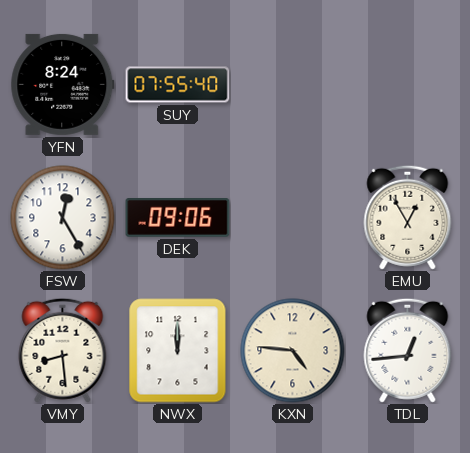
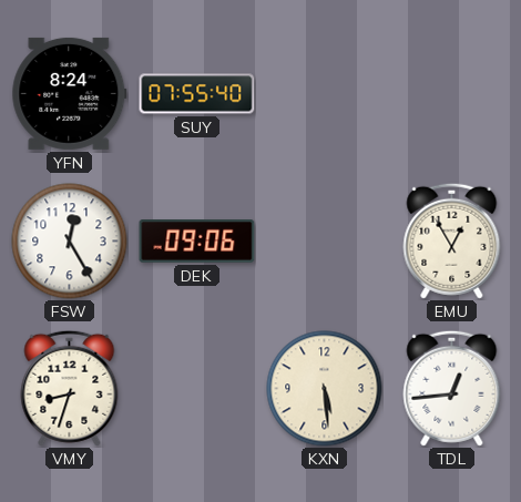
VMY: 8:29 -> 8:33
NWX: 12:00 -> none
KXN: 4:46 -> 5:29
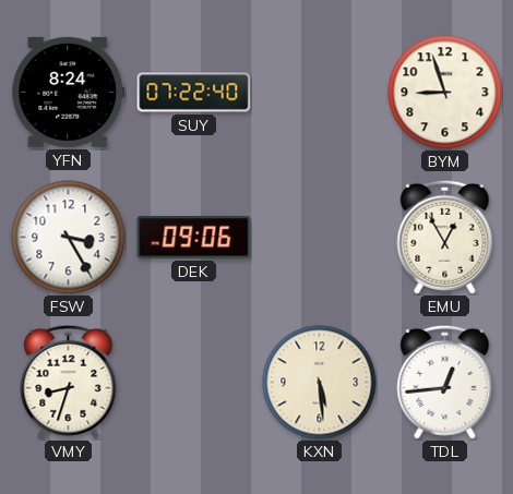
SUY: 07:55 -> 07:22
BYM: none -> 8:57
FSW: 12:25 -> 3:25
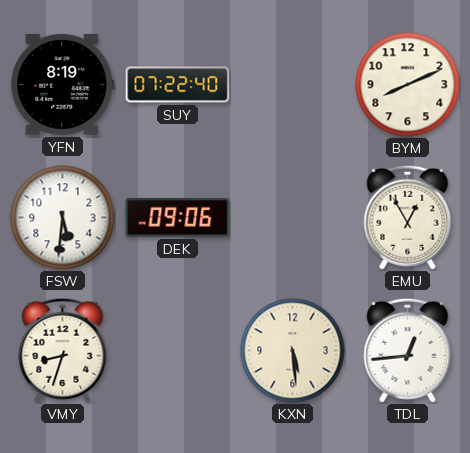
YFN: 8:24 -> 8:19
BYM: 8:57 -> 8:11
FSW: 3:25 -> 5:31
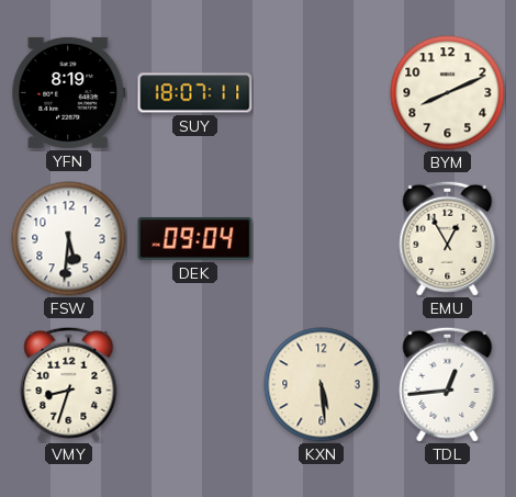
SUY: 07:22 -> 18:07
DEK: 09:06 -> 09:04
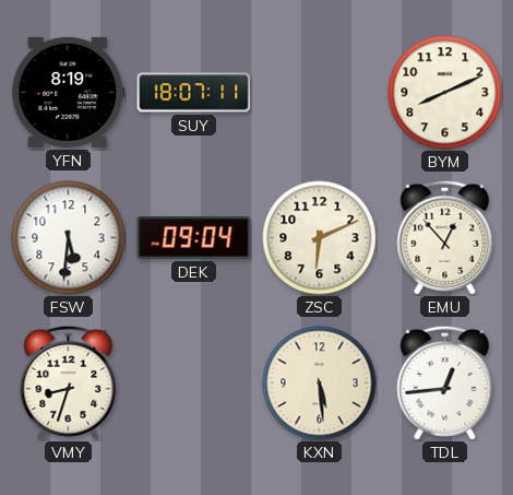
ZSC: none -> 6:11
EMU: 12:55 -> 12:53
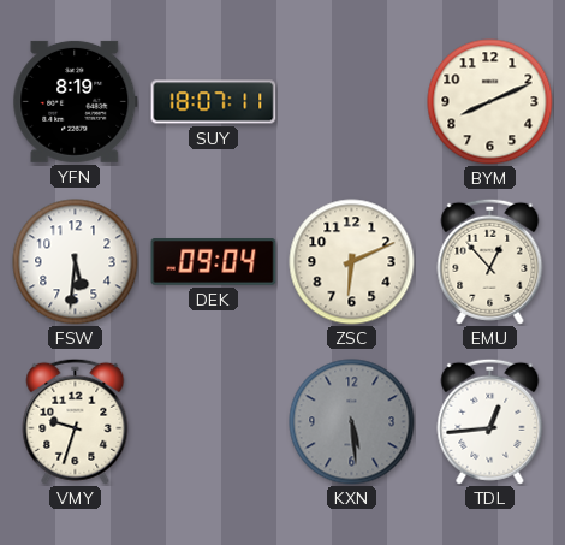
VMY: 8:33 -> 9:33
KXN dial: cream -> grey
